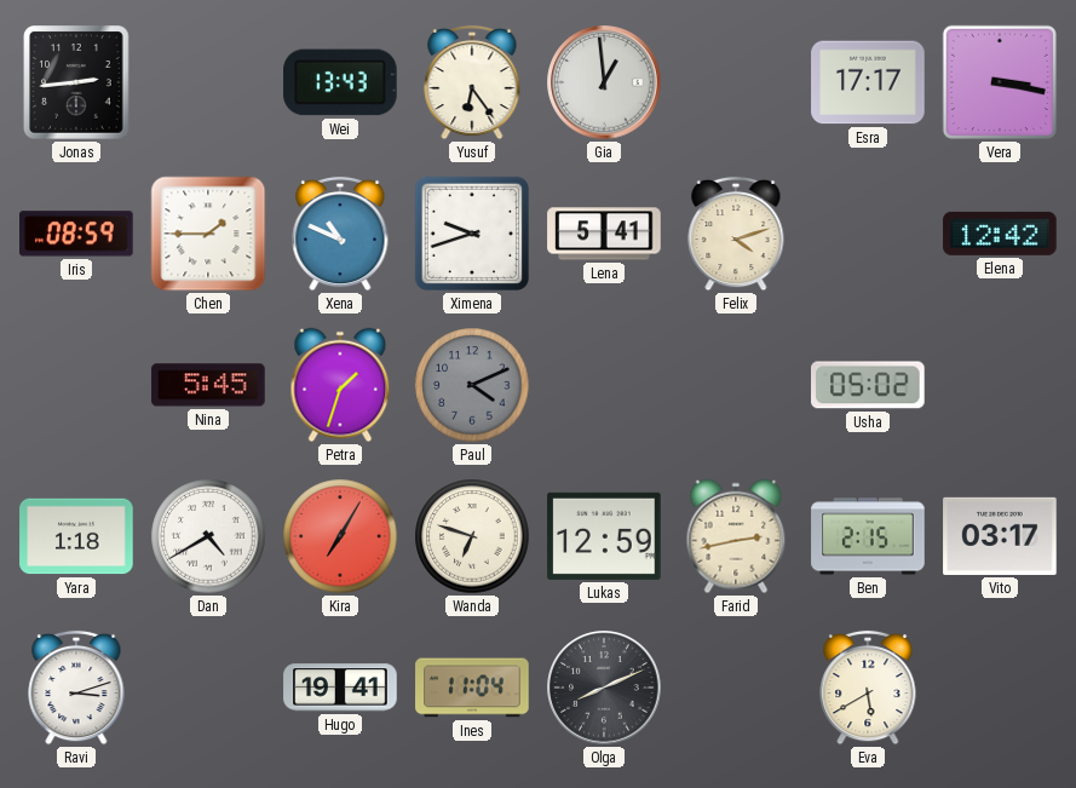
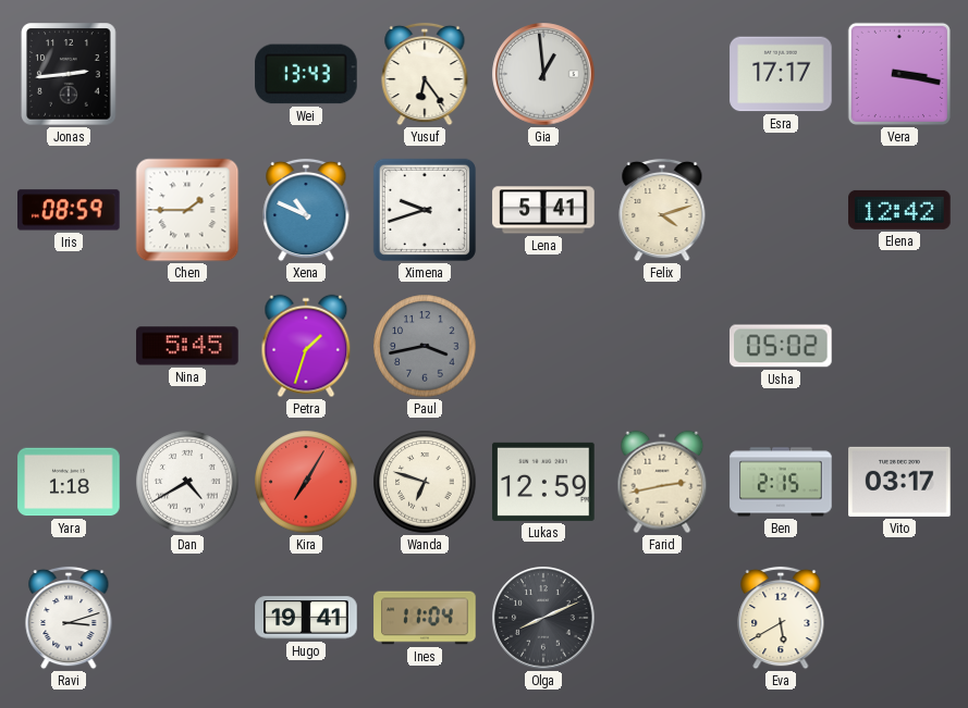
Paul: 4:11 -> 3:43
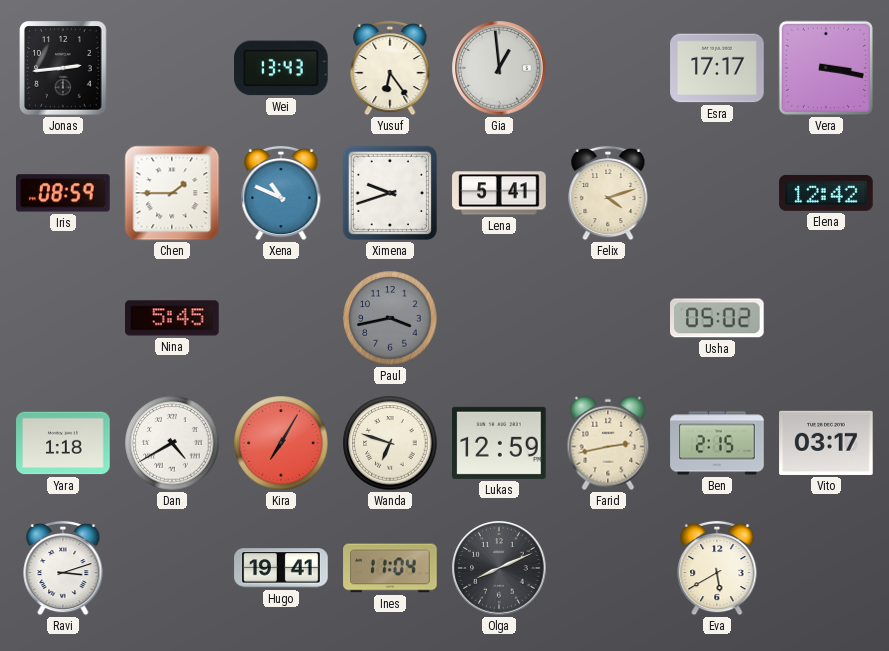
Petra: 1:33 -> none
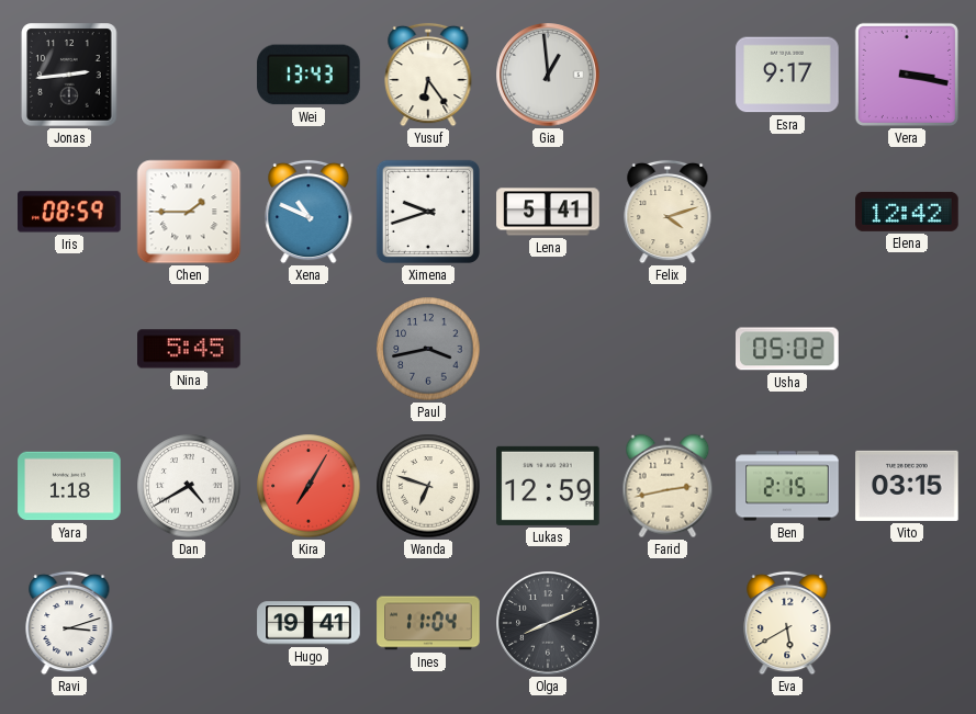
Esra: 17:17 -> 9:17
Vito: 03:17 -> 03:15
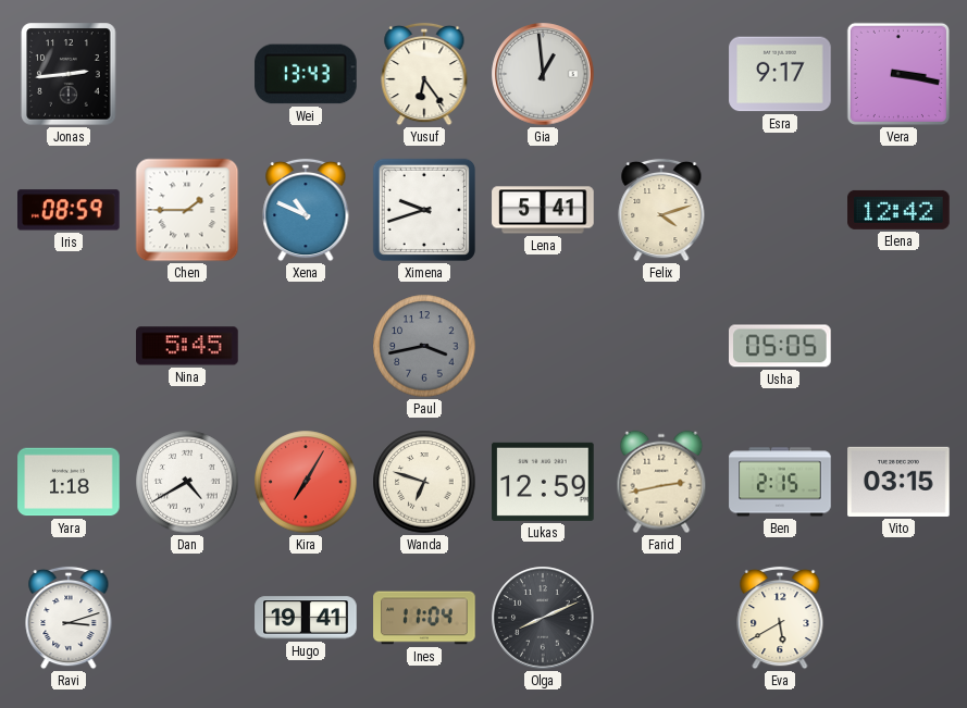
Usha: 05:02 -> 05:05
